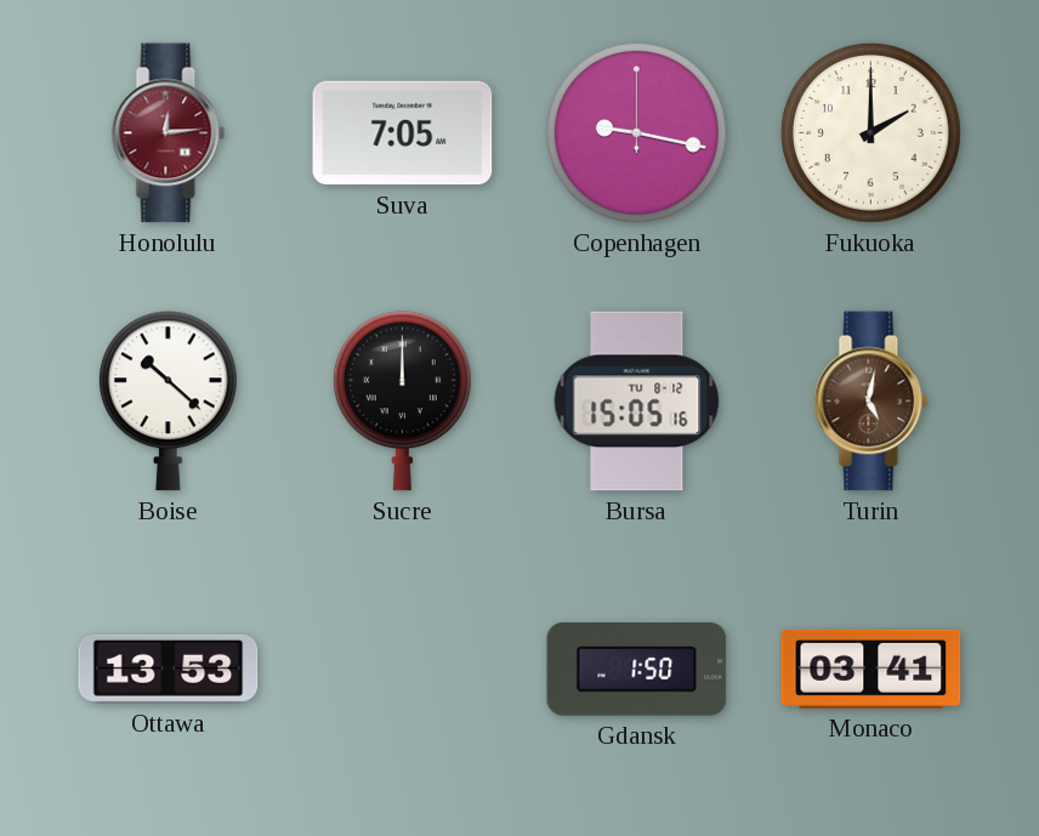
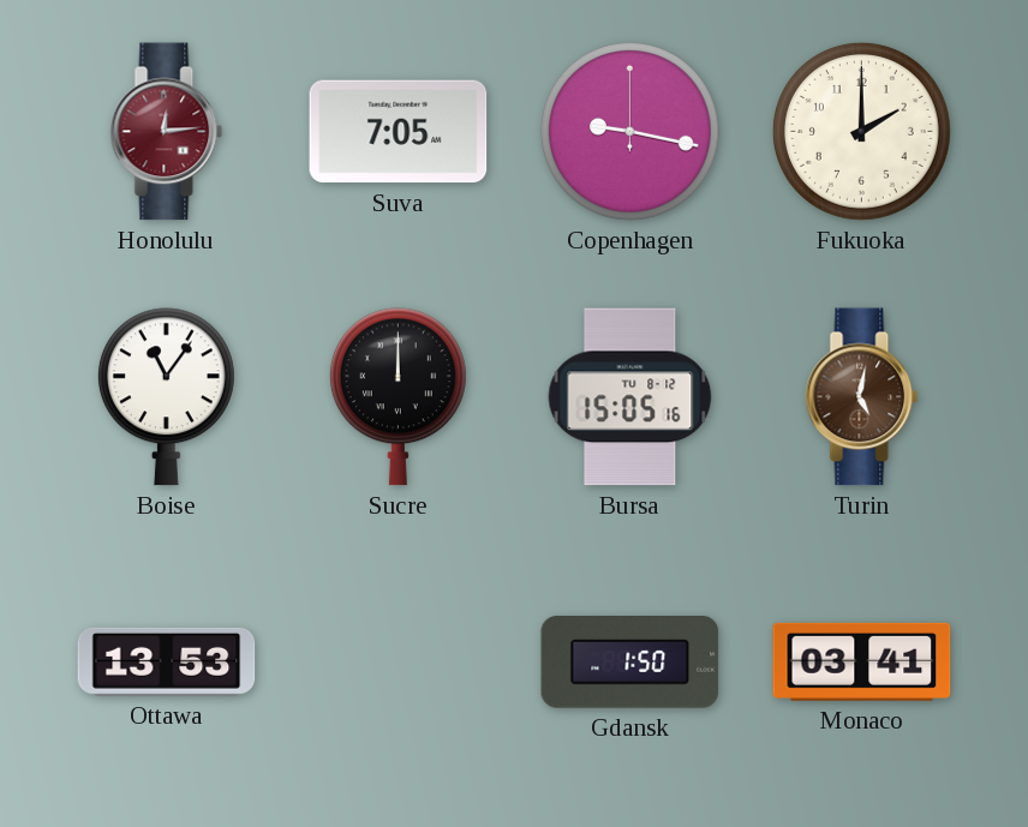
Boise: 10:22 -> 11:06
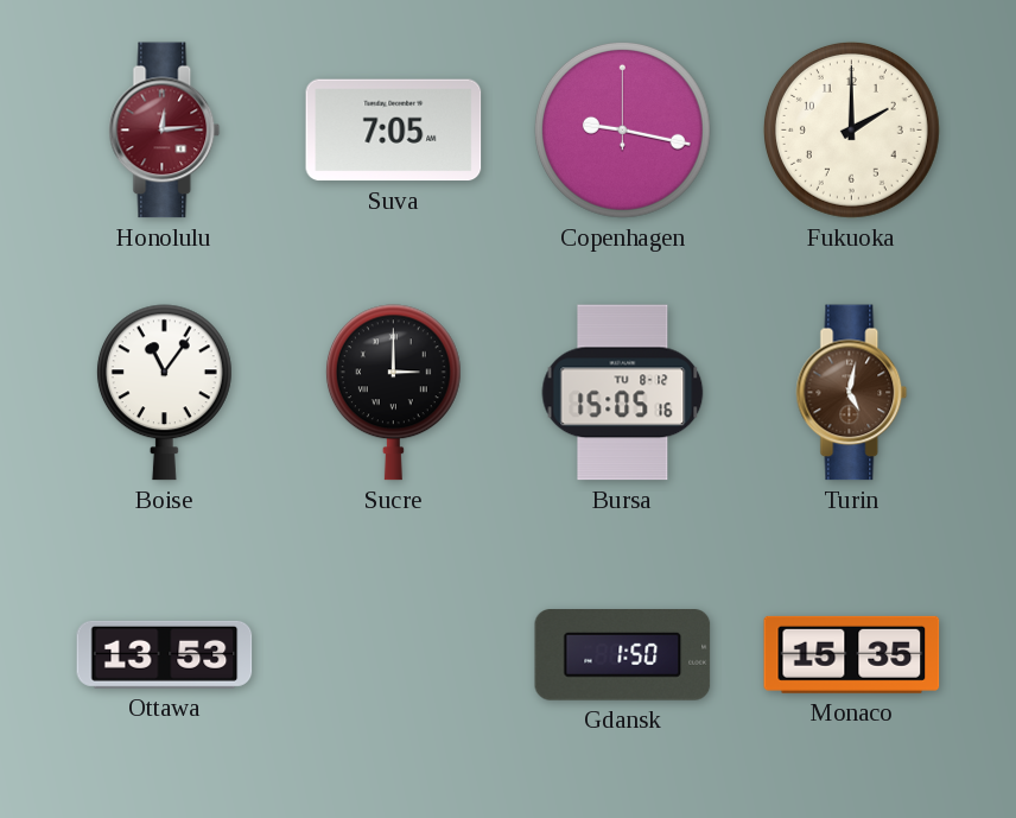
Sucre: 12:00 -> 3:00
Monaco: 03:41 -> 15:35
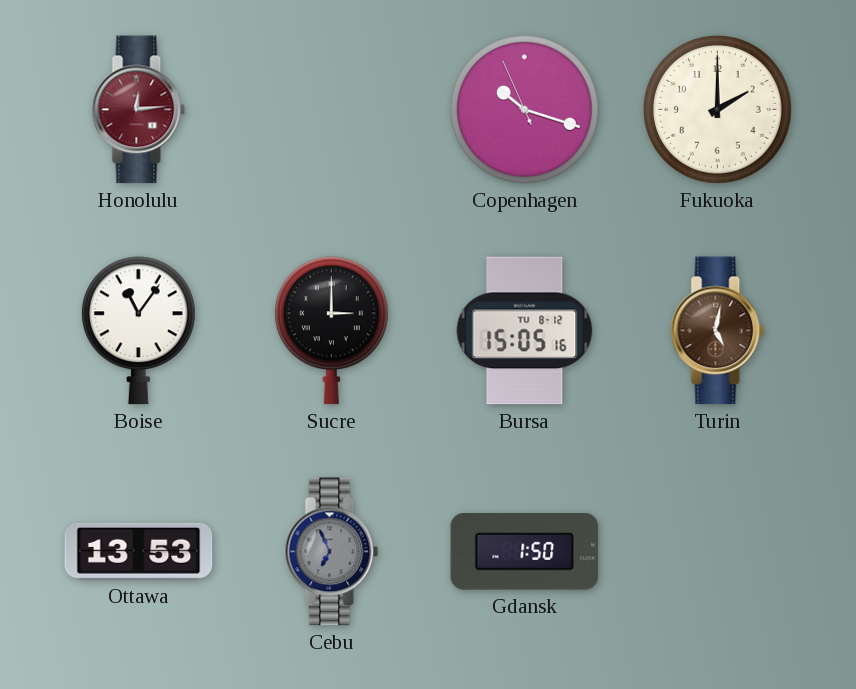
Suva: 7:05 -> none
Copenhagen: 9:17 -> 10:17
Cebu: none -> 6:56
Monaco: 15:35 -> none
